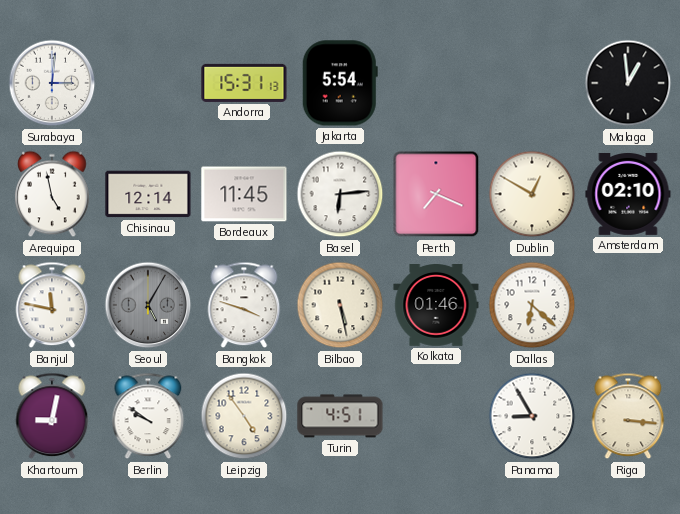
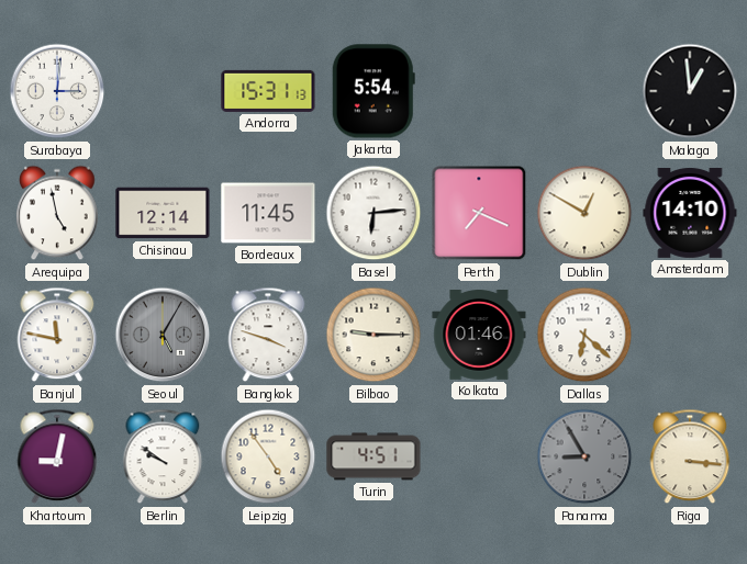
Amsterdam: 02:10 -> 14:10
Bilbao: 5:28 -> 9:15
Panama dial: white -> grey
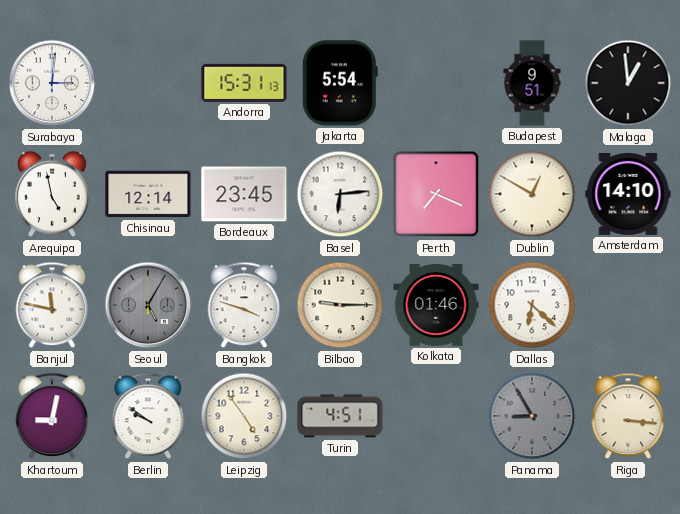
Budapest: none -> 9:51
Bordeaux: 11:45 -> 23:45
